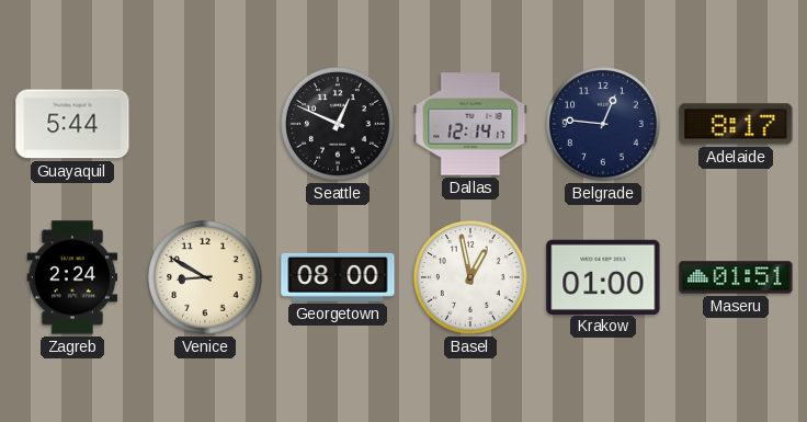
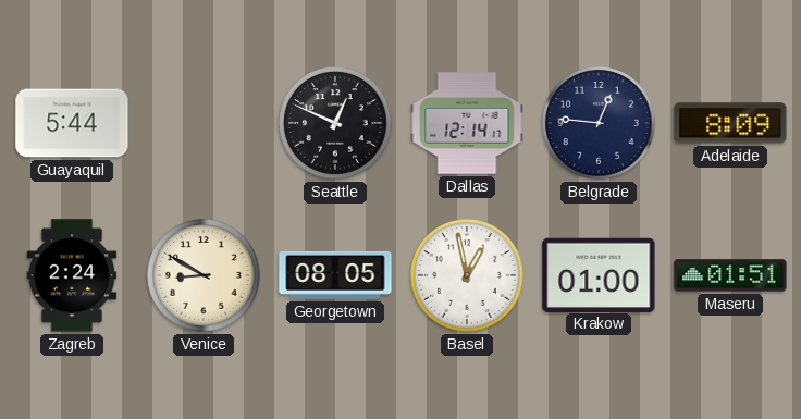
Adelaide: 8:17 -> 8:09
Georgetown: 08:00 -> 08:05
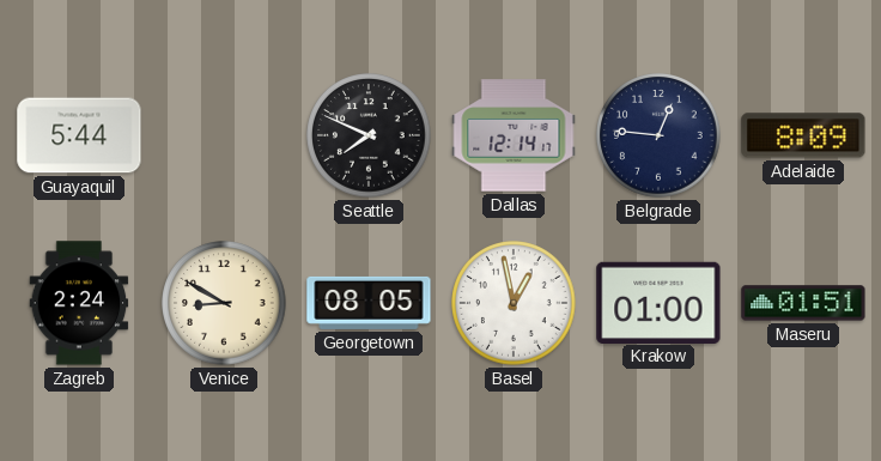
Seattle: 12:49 -> 7:49
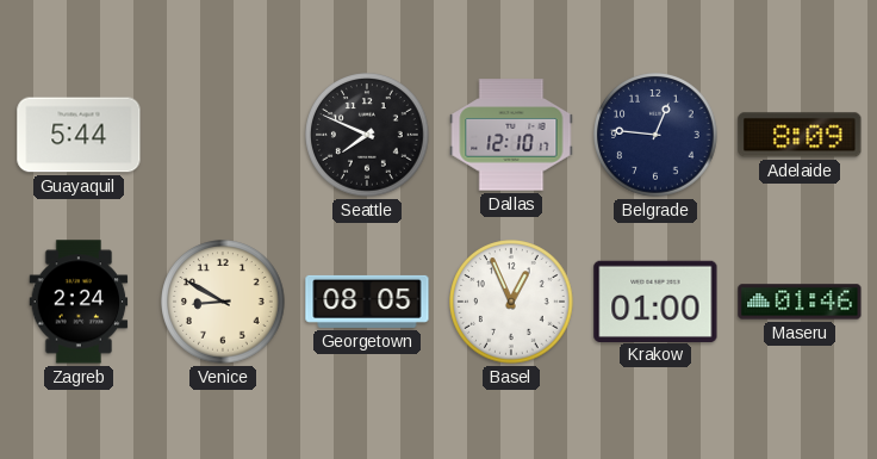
Dallas: 12:14 -> 12:10
Basel: 12:58 -> 12:56
Maseru: 01:51 -> 01:46
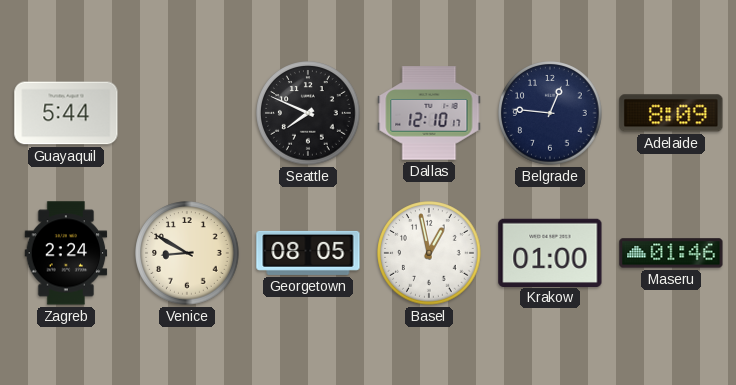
Basel: 12:56 -> 12:58
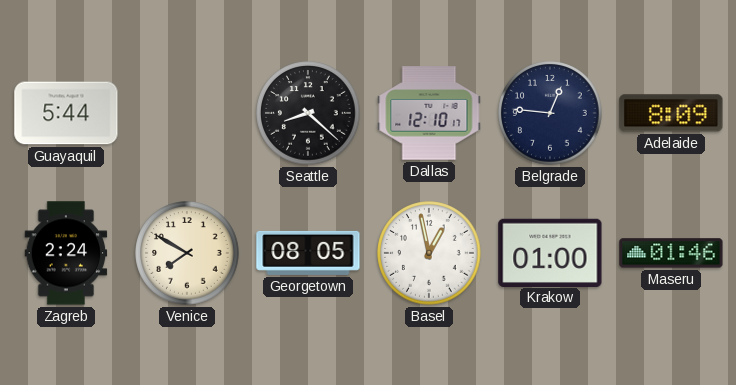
Seattle: 7:49 -> 8:22
Venice: 8:50 -> 7:50
